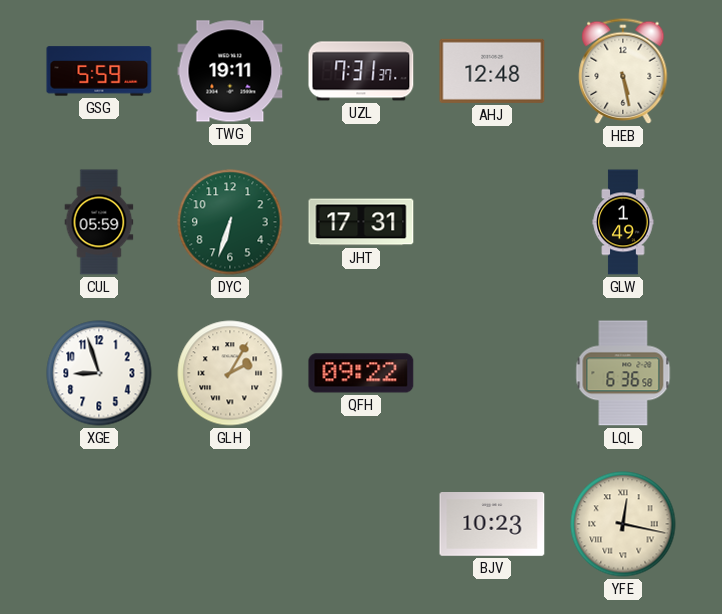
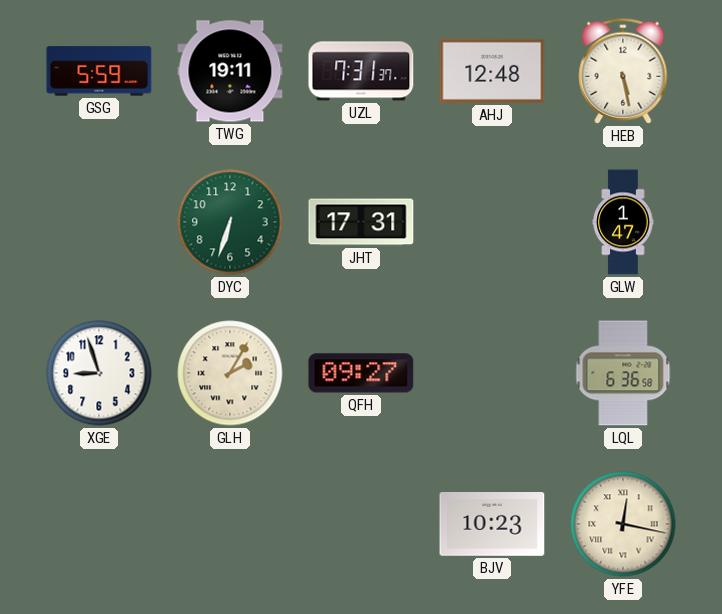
CUL: 05:59 -> none
GLW: 1:49 -> 1:47
QFH: 09:22 -> 09:27
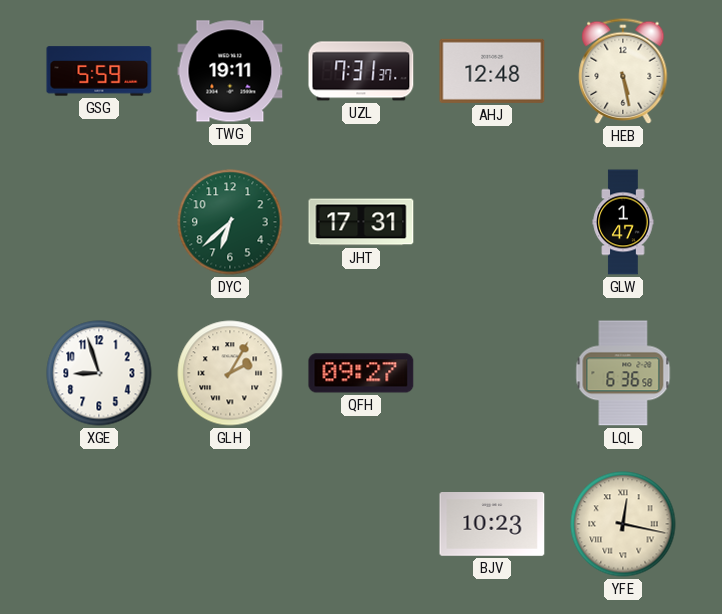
DYC: 6:33 -> 6:38
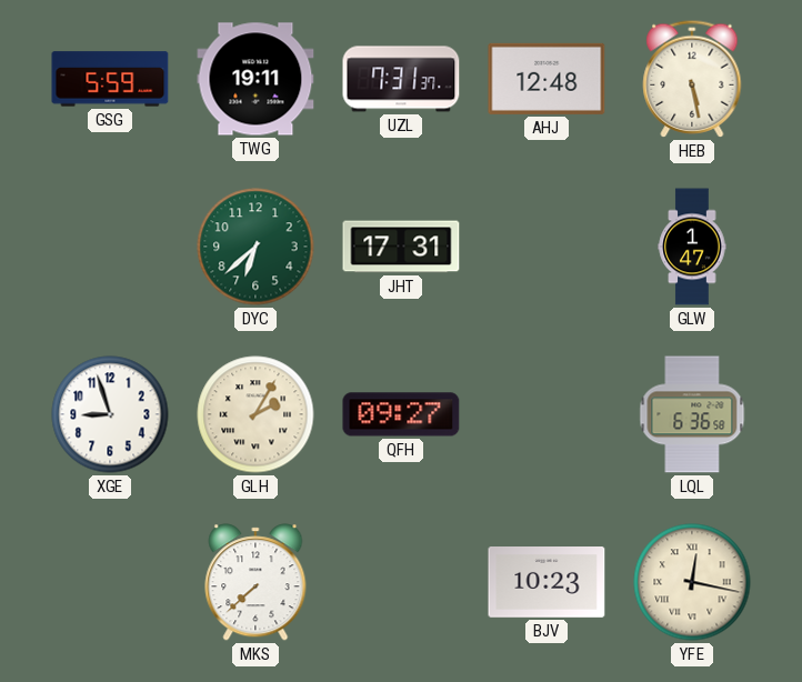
MKS: none -> 7:38
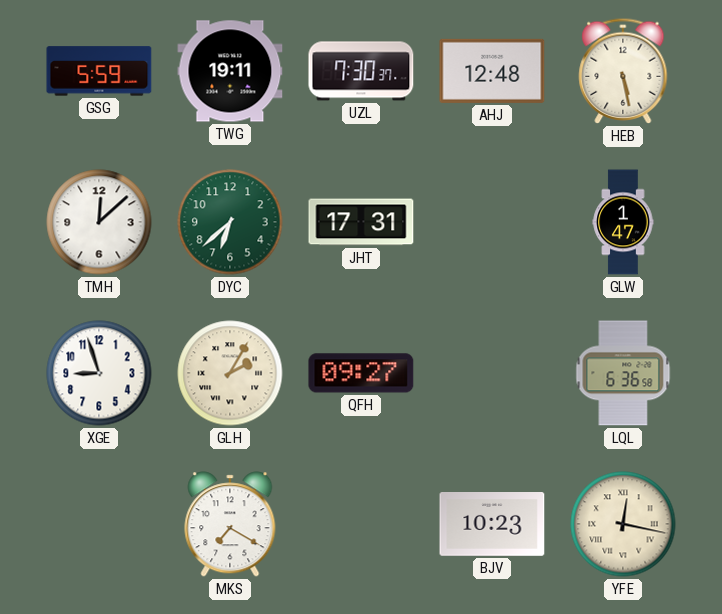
UZL: 7:31 -> 7:30
TMH: none -> 12:08
MKS: 7:38 -> 7:20
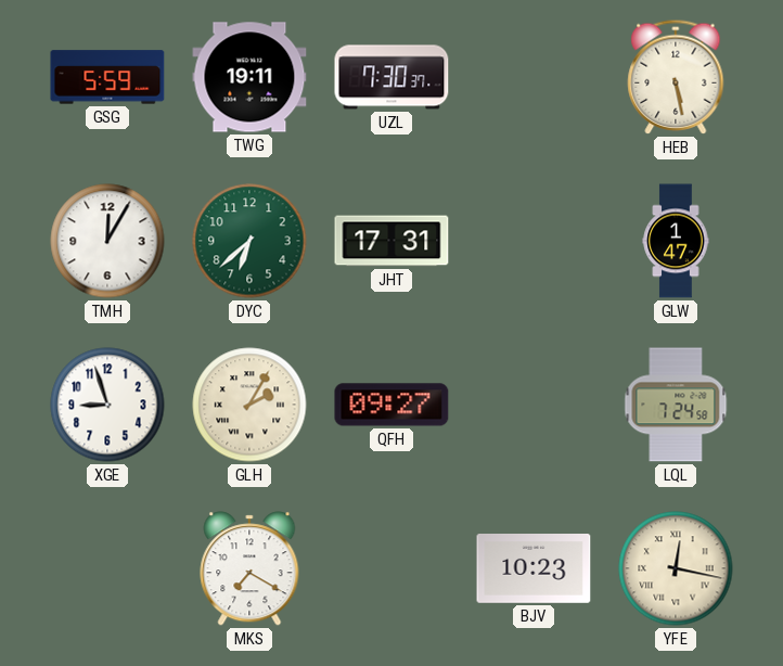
AHJ: 12:48 -> none
TMH: 12:08 -> 12:05
LQL: 6:36 -> 7:24
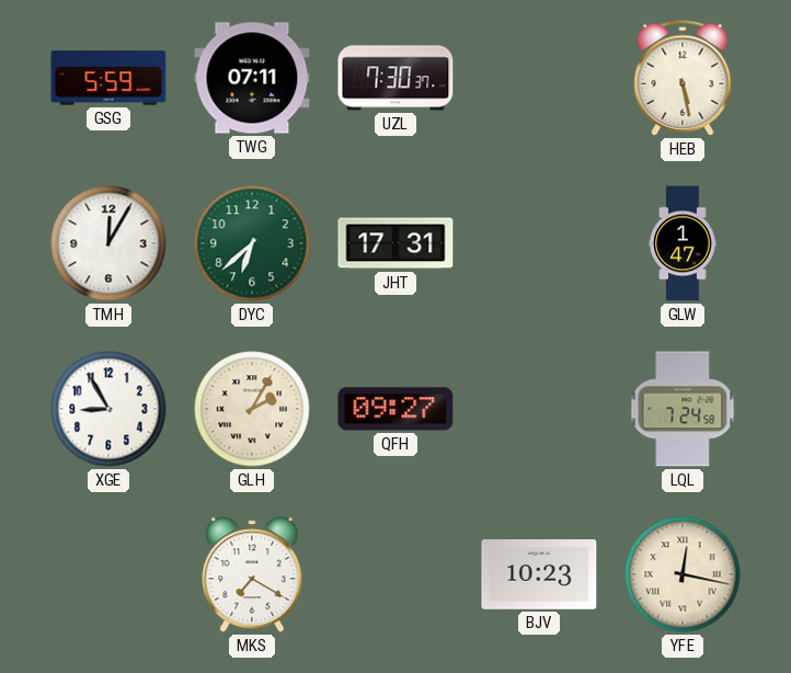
TWG: 19:11 -> 07:11
XGE: 8:57 -> 8:55
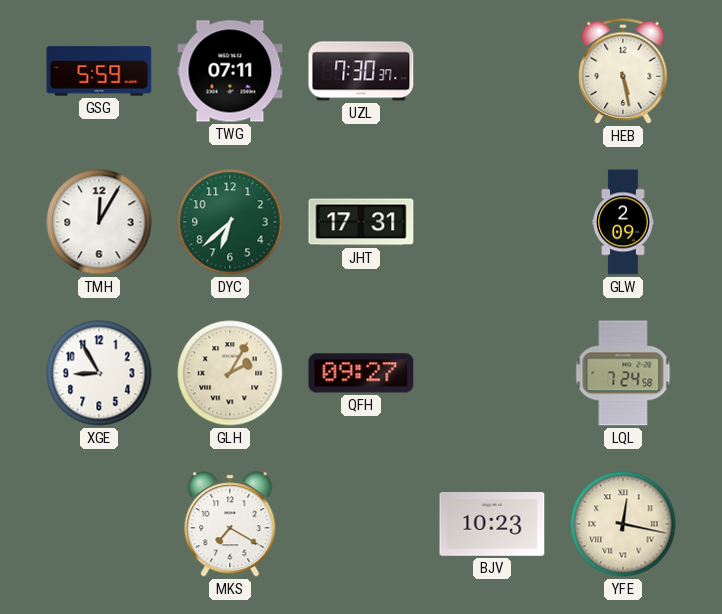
GLW: 1:47 -> 2:09
